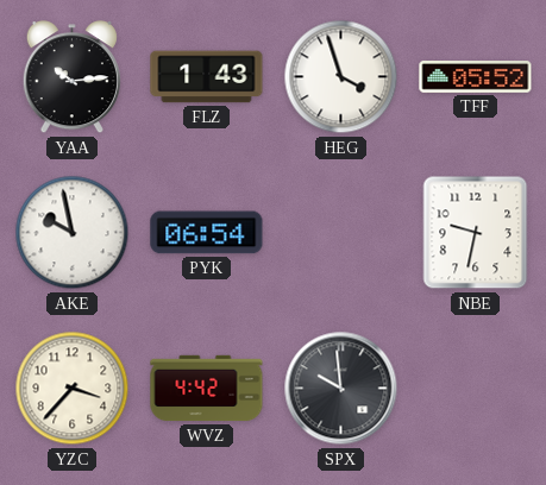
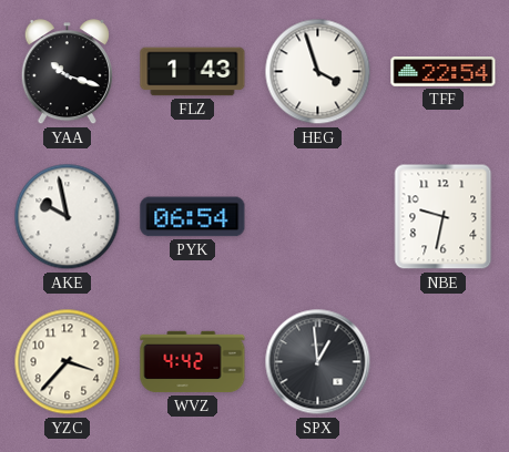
YAA: 10:14 -> 10:18
TFF: 05:52 -> 22:54
SPX: 9:59 -> 12:59
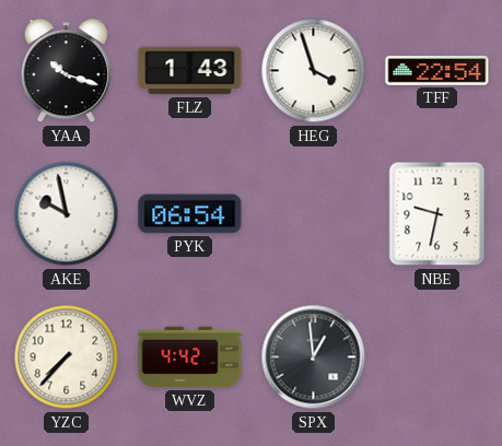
YZC: 3:37 -> 7:37
